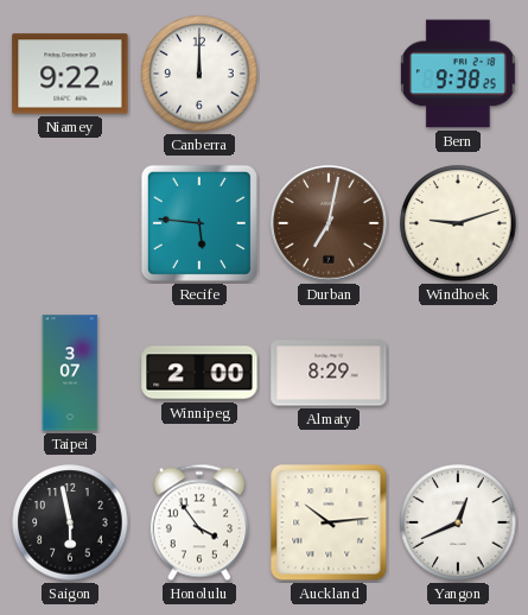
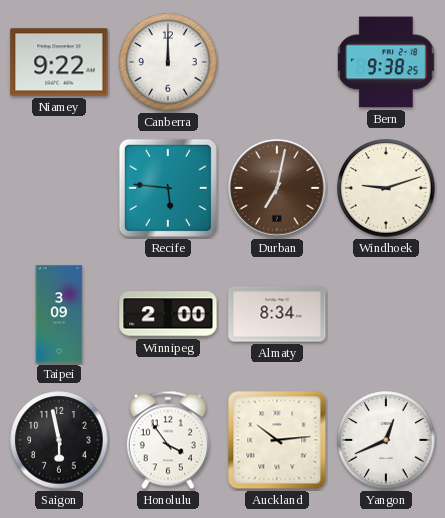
Taipei: 3:07 -> 3:09
Almaty: 8:29 -> 8:34
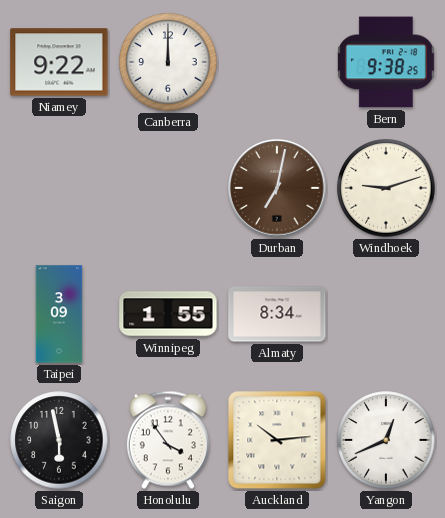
Recife: 5:46 -> none
Winnipeg: 2:00 -> 1:55
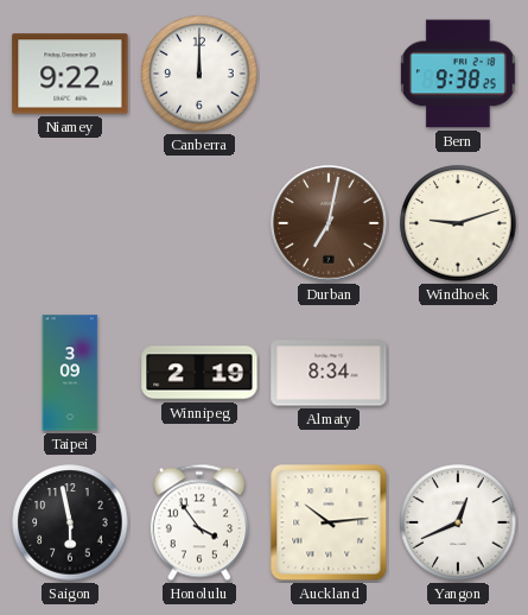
Winnipeg: 1:55 -> 2:19
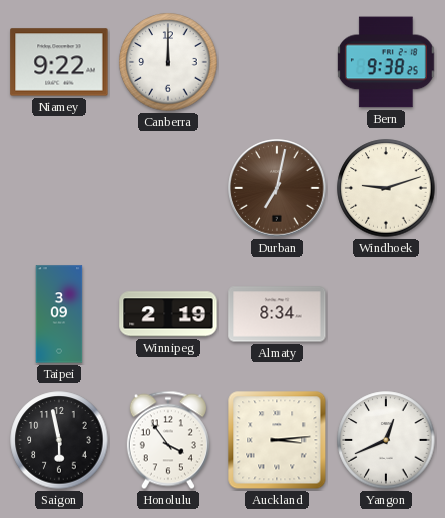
Auckland: 10:14 -> 3:14
